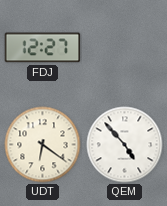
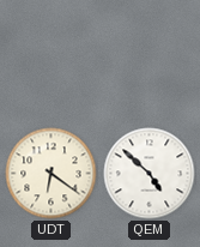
FDJ: 12:27 -> none
QEM: 4:53 -> 4:52
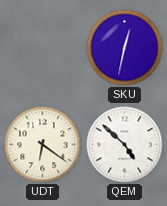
SKU: none -> 12:32
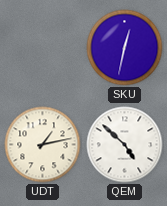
UDT: 6:21 -> 1:13
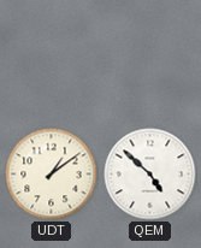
SKU: 12:32 -> none
UDT: 1:13 -> 1:09
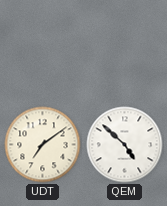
UDT: 1:09 -> 7:09
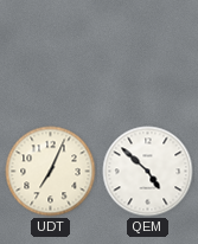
UDT: 7:09 -> 7:04
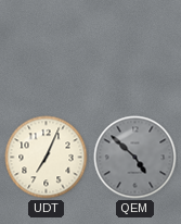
QEM dial: white -> grey
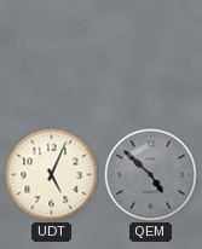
UDT: 7:04 -> 5:04
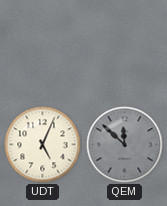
QEM: 4:52 -> 11:52
